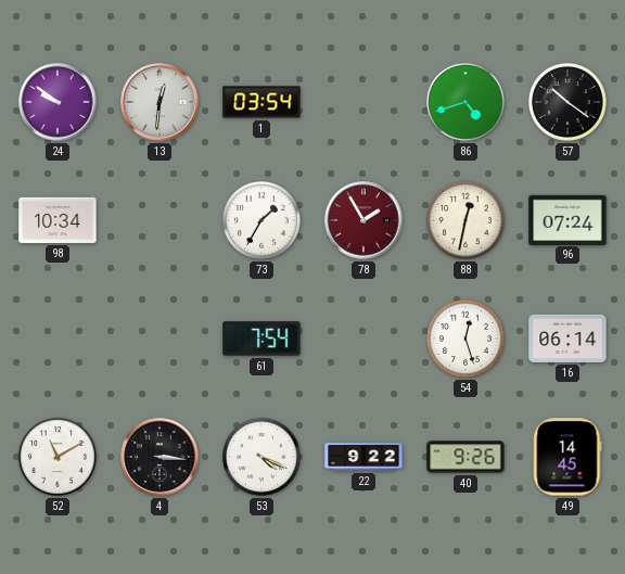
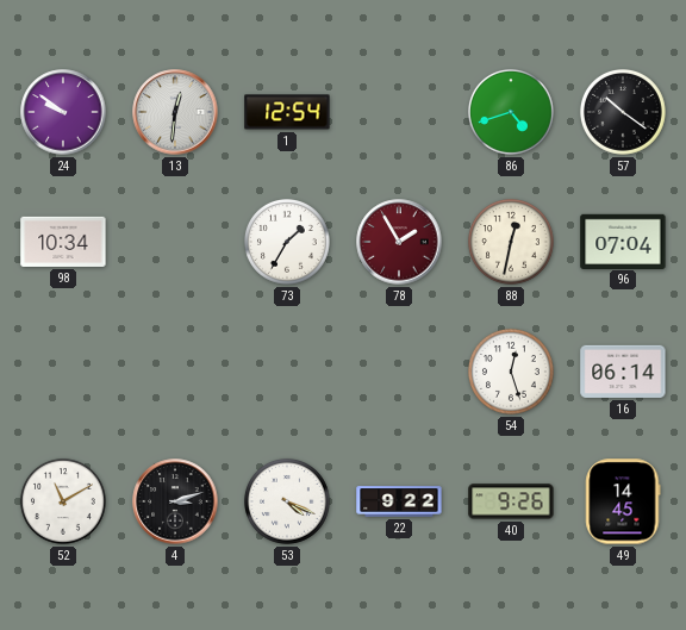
1: 03:54 -> 12:54
96: 07:24 -> 07:04
61: 7:54 -> none
4: 3:16 -> 3:12
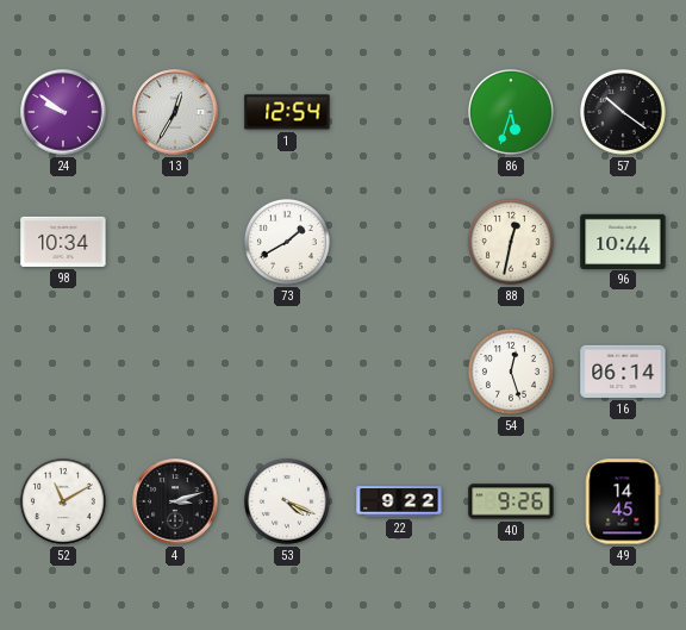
13: 12:31 -> 12:35
86: 4:42 -> 5:33
73: 1:35 -> 1:40
78: 1:55 -> none
96: 07:04 -> 10:44
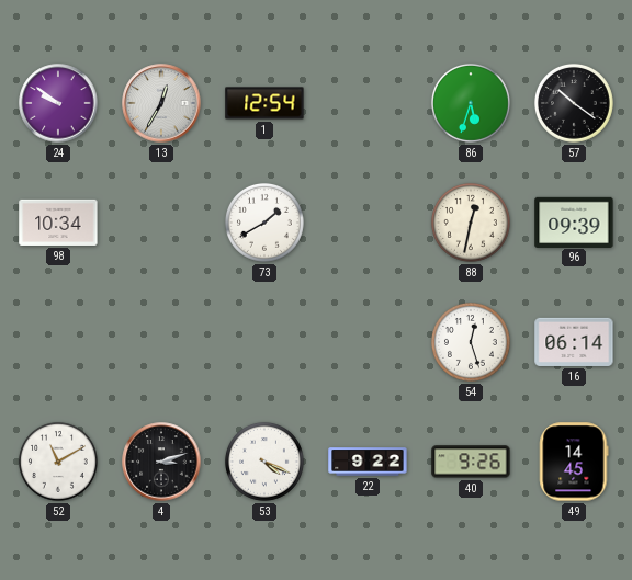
96: 10:44 -> 09:39
